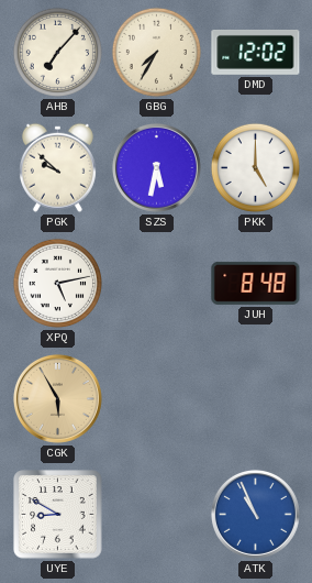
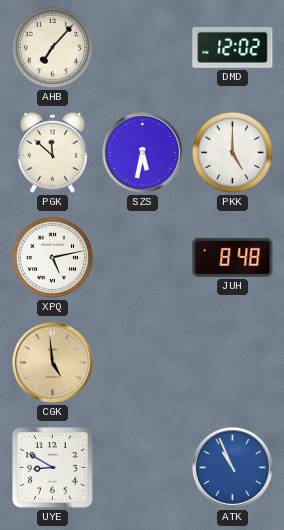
GBG: 7:35 -> none
PGK: 9:52 -> 11:52
CGK: 5:55 -> 4:59
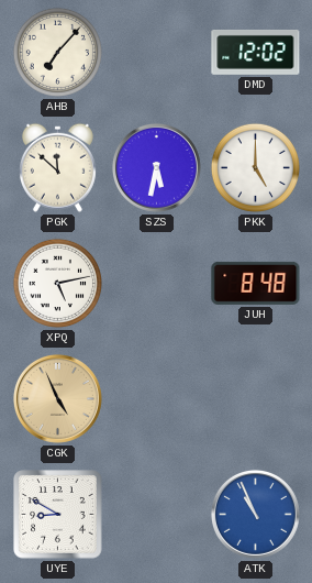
CGK: 4:59 -> 4:56
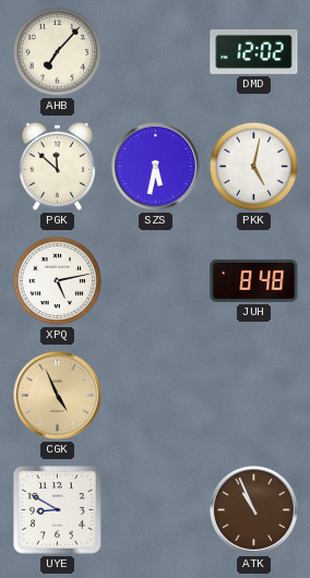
PKK: 5:00 -> 5:02
ATK dial: blue -> brown
